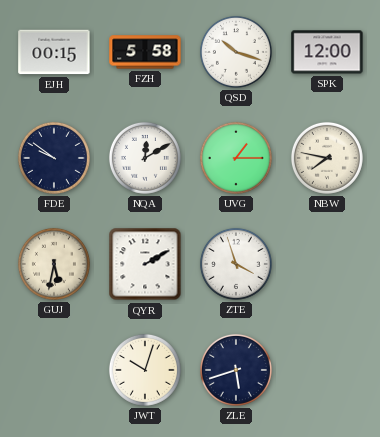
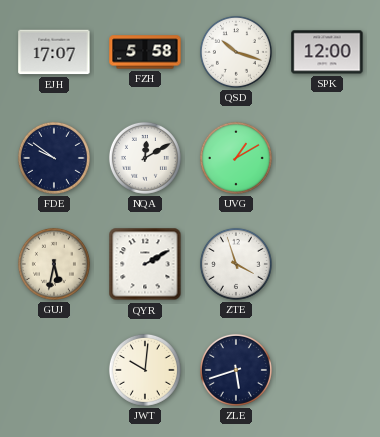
EJH: 00:15 -> 17:07
UVG: 1:15 -> 1:10
NBW: 7:47 -> none
JWT: 10:03 -> 10:01
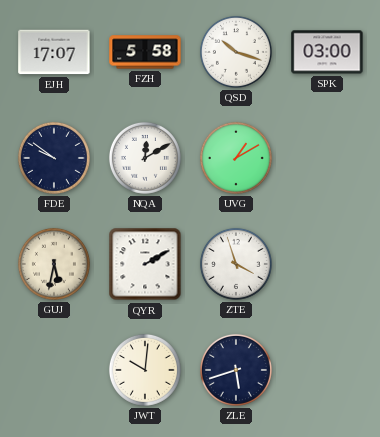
SPK: 12:00 -> 03:00
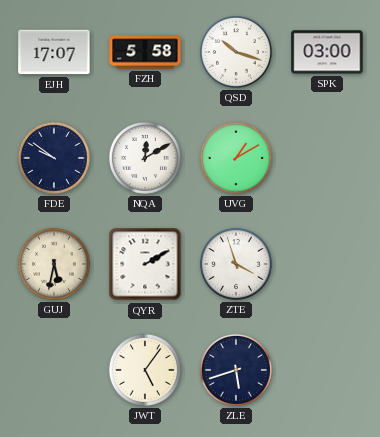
JWT: 10:01 -> 5:06
